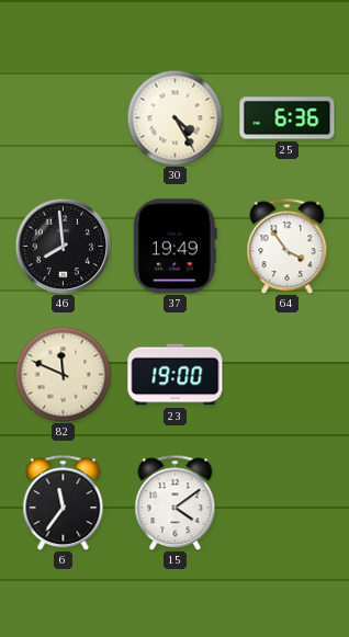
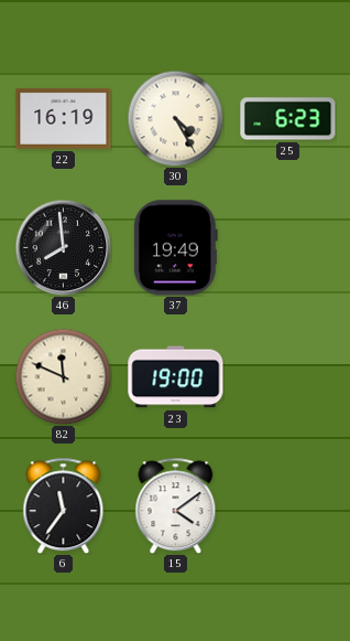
22: none -> 16:19
25: 6:36 -> 6:23
64: 3:54 -> none
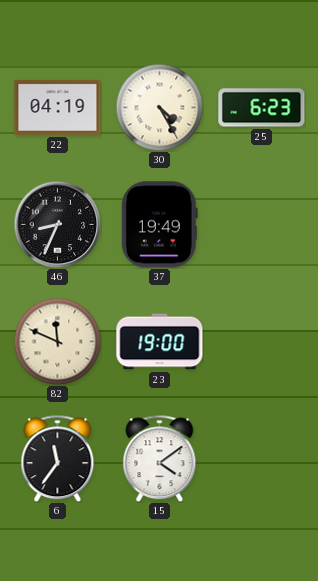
22: 16:19 -> 04:19
46: 7:59 -> 8:34
